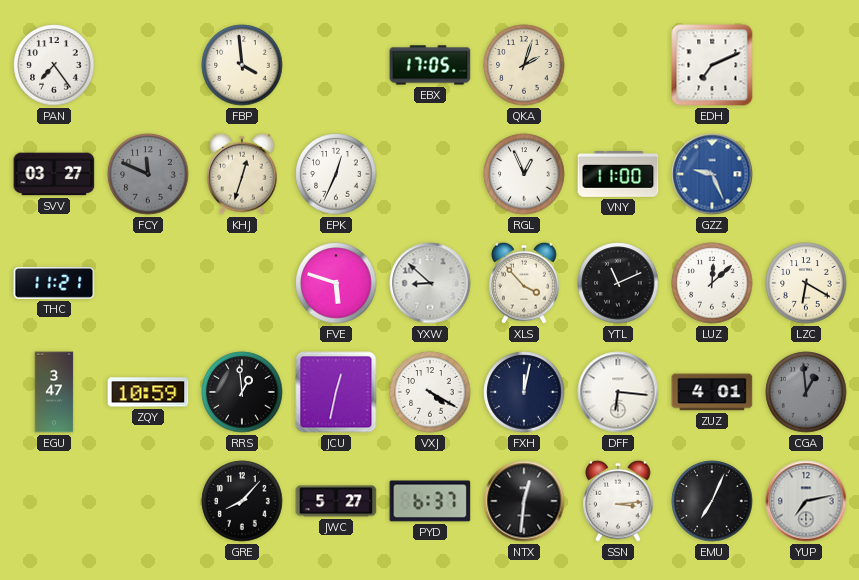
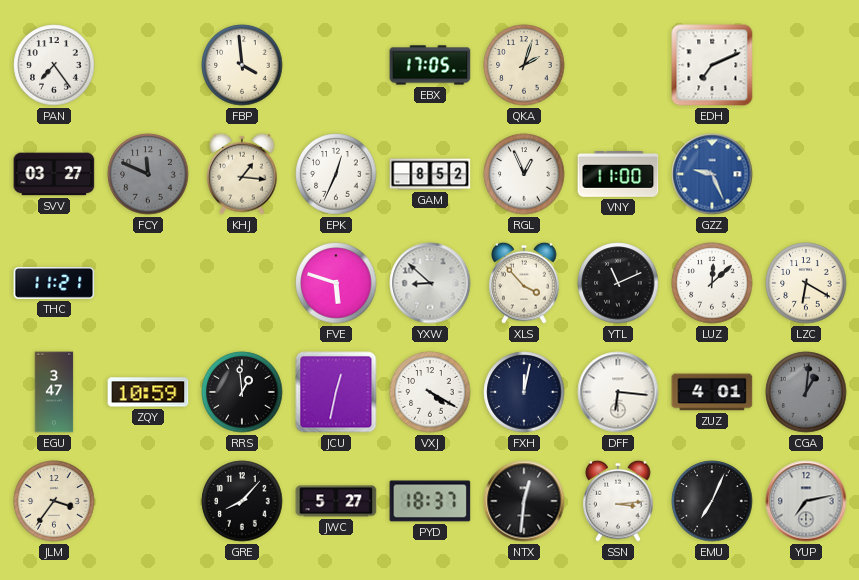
KHJ: 12:33 -> 1:16
GAM: none -> 8:52
CGA: 12:59 -> 1:01
JLM: none -> 3:36
PYD: 6:37 -> 18:37
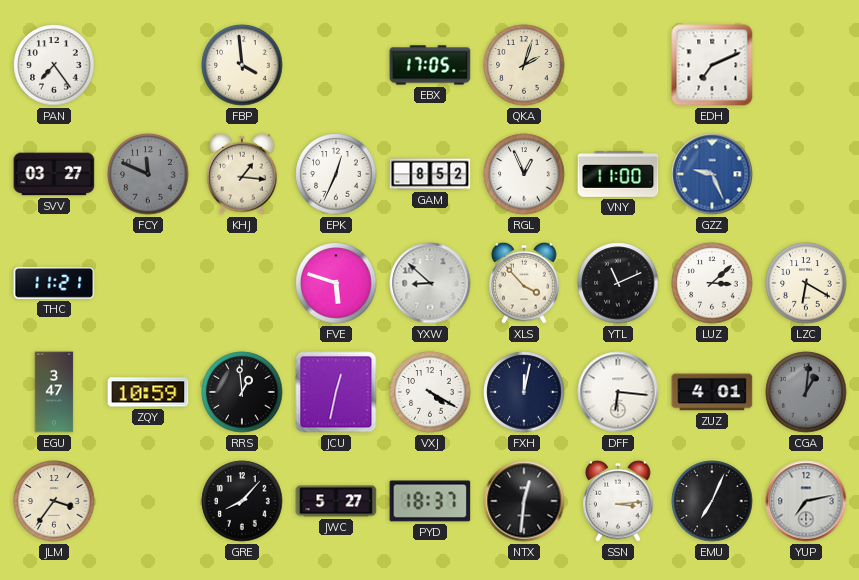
LUZ: 12:08 -> 3:08
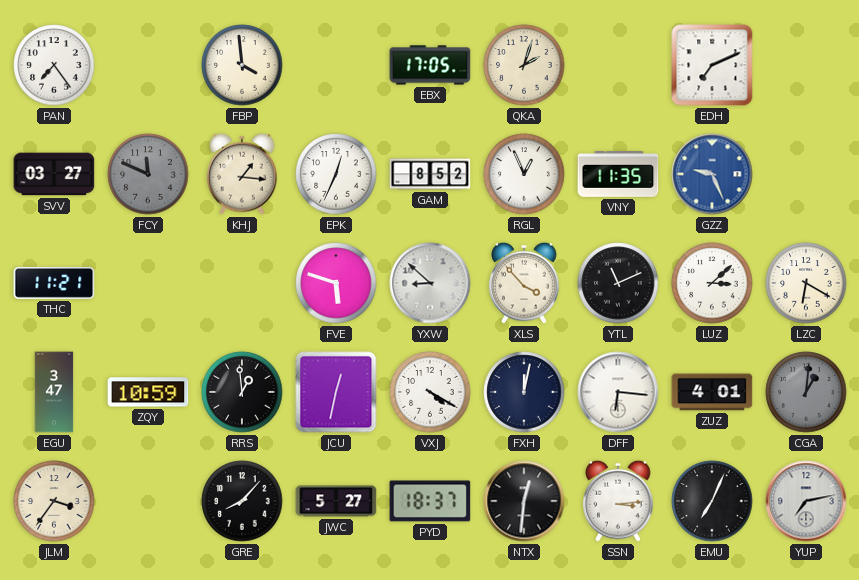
VNY: 11:00 -> 11:35
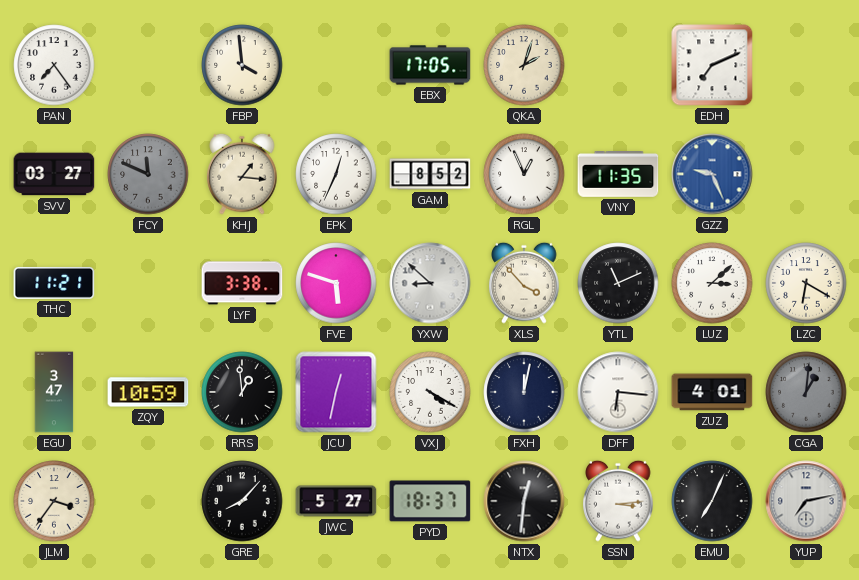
LYF: none -> 3:38
